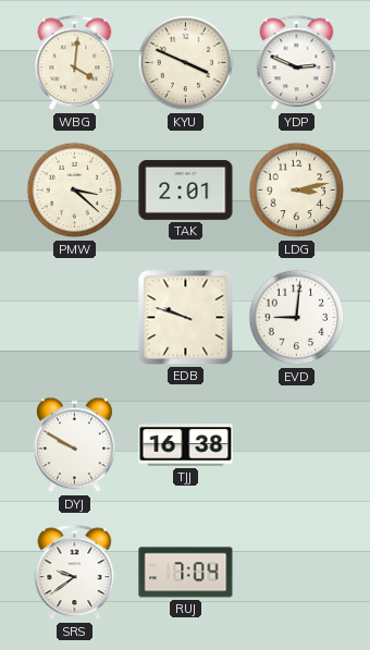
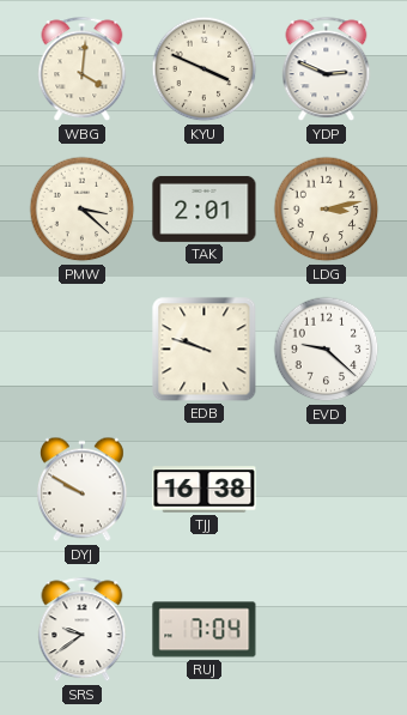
EVD: 9:01 -> 9:22
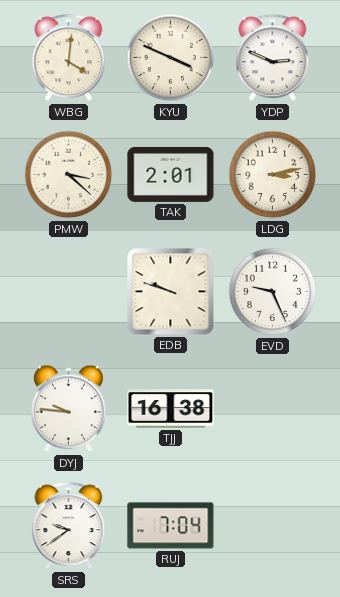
EVD: 9:22 -> 9:26
DYJ: 9:50 -> 9:46
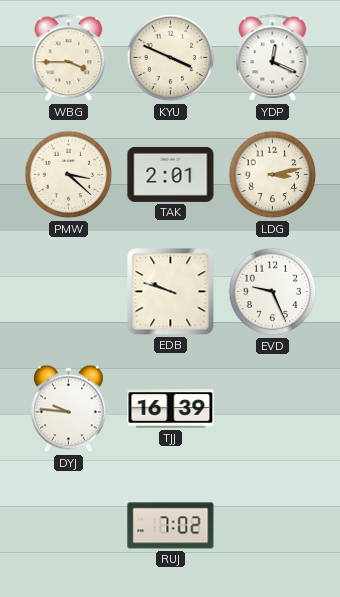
WBG: 4:01 -> 3:45
YDP: 2:49 -> 12:19
TJJ: 16:38 -> 16:39
SRS: 9:39 -> none
RUJ: 7:04 -> 7:02
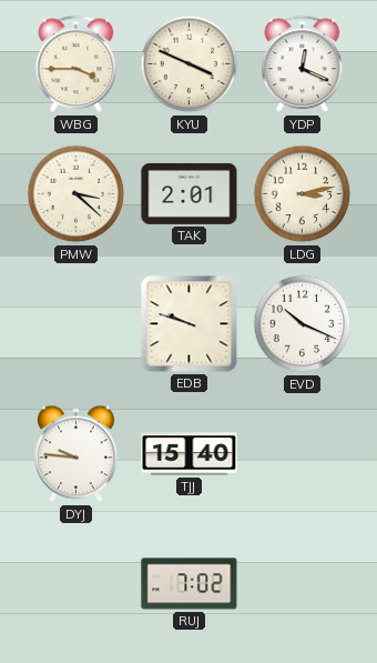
EVD: 9:26 -> 10:19
TJJ: 16:39 -> 15:40
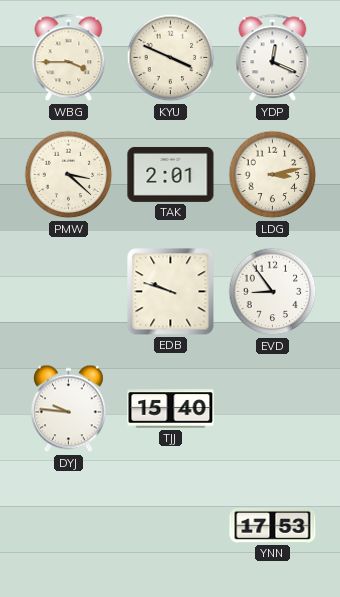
EVD: 10:19 -> 8:54
RUJ: 7:02 -> none
YNN: none -> 17:53
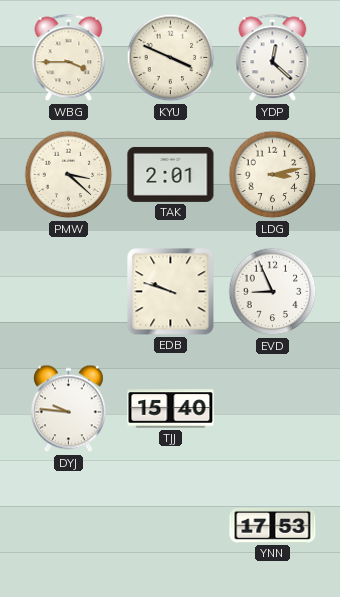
YDP: 12:19 -> 12:22
EVD: 8:54 -> 8:56
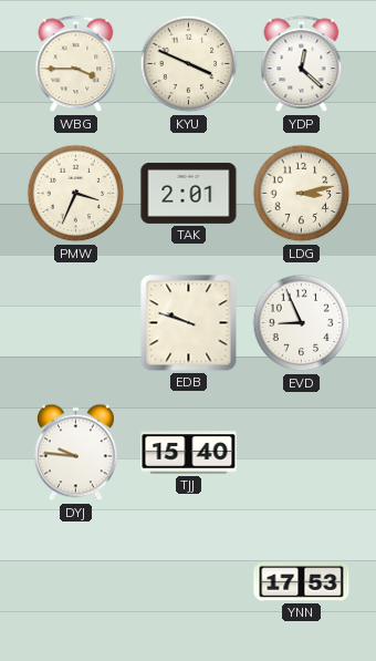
PMW: 3:22 -> 3:34
